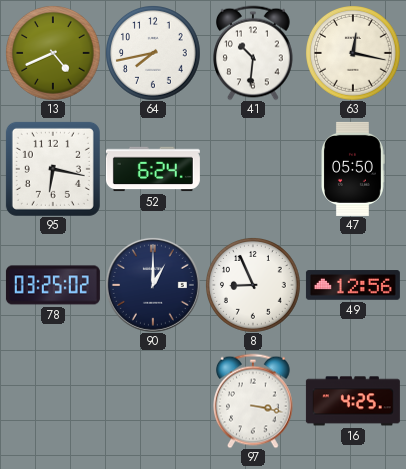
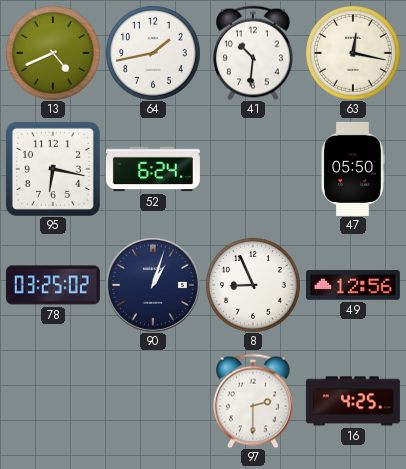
64: 7:43 -> 1:43
90: 1:00 -> 1:03
97: 3:17 -> 2:30
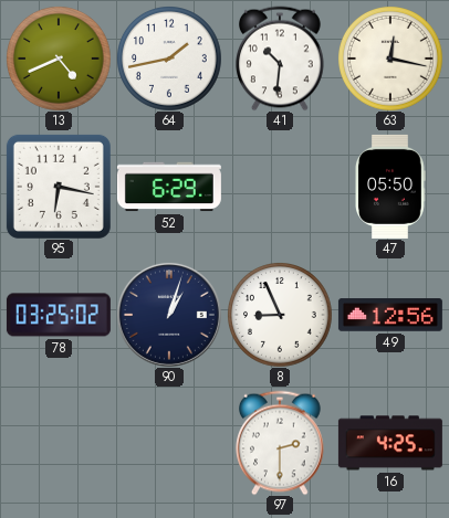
52: 6:24 -> 6:29
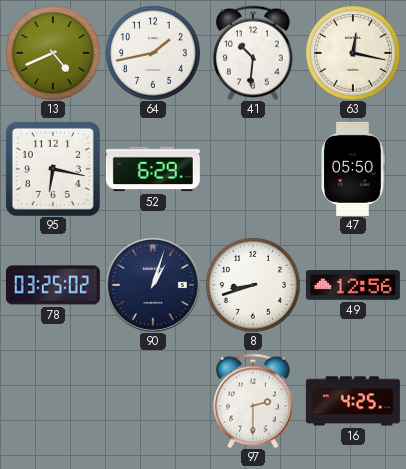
8: 8:56 -> 8:42
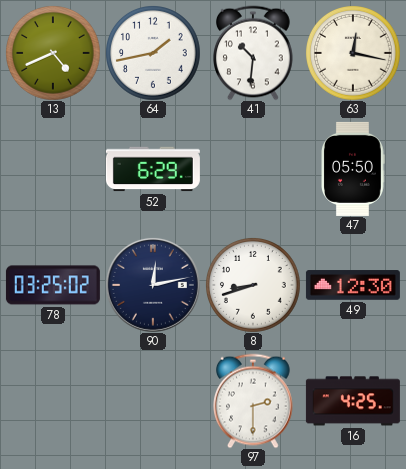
95: 6:17 -> none
90: 1:03 -> 12:13
49: 12:56 -> 12:30
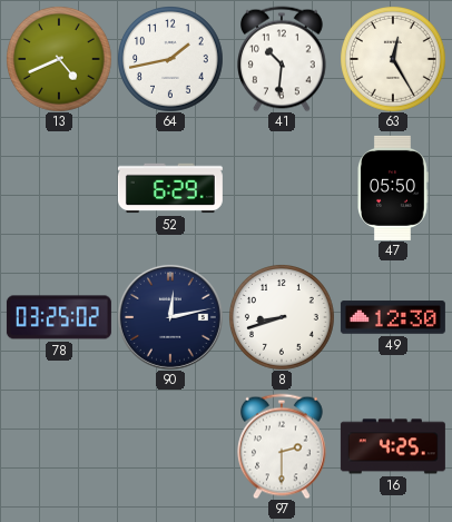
63: 12:17 -> 12:25
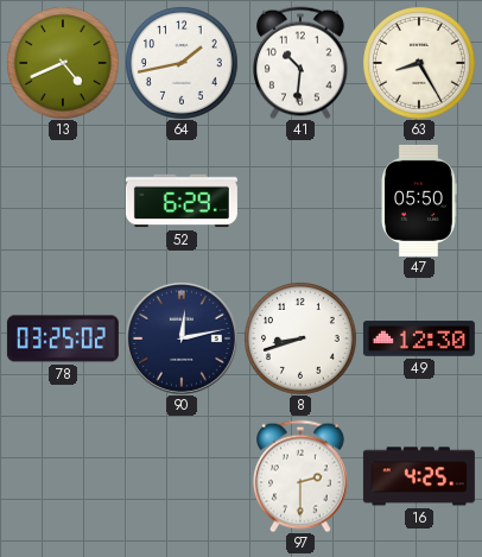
63: 12:25 -> 8:25
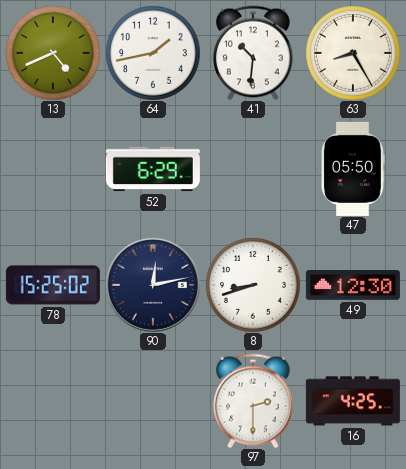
78: 03:25 -> 15:25
